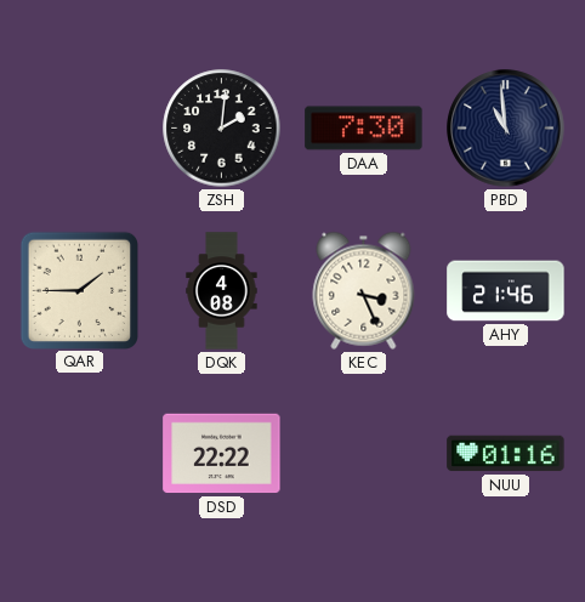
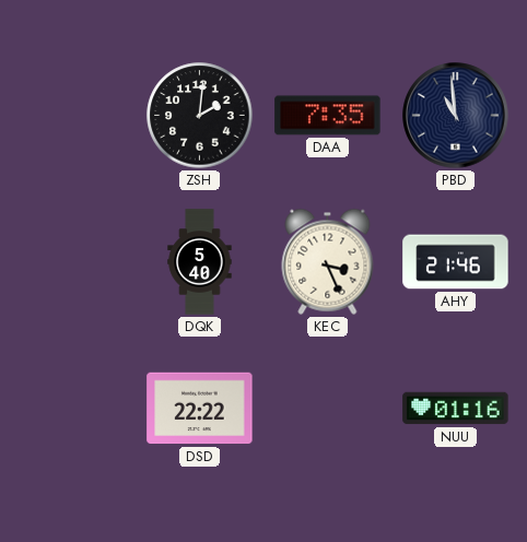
DAA: 7:30 -> 7:35
QAR: 1:45 -> none
DQK: 4:08 -> 5:40
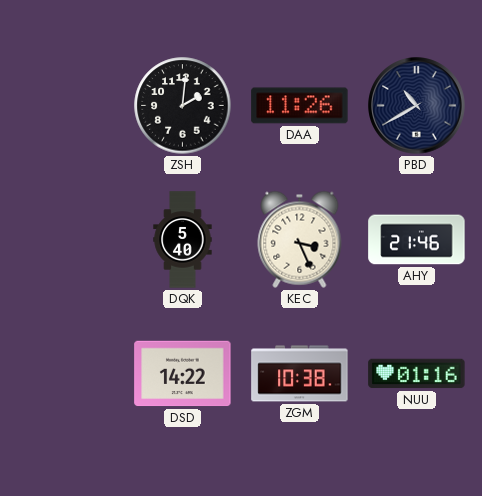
DAA: 7:35 -> 11:26
PBD: 10:59 -> 10:40
DSD: 22:22 -> 14:22
ZGM: none -> 10:38
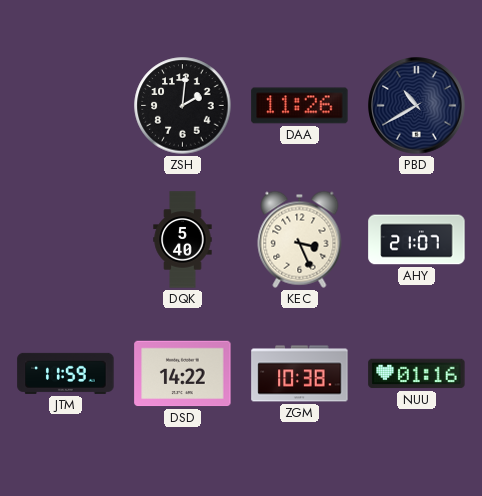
AHY: 21:46 -> 21:07
JTM: none -> 11:59
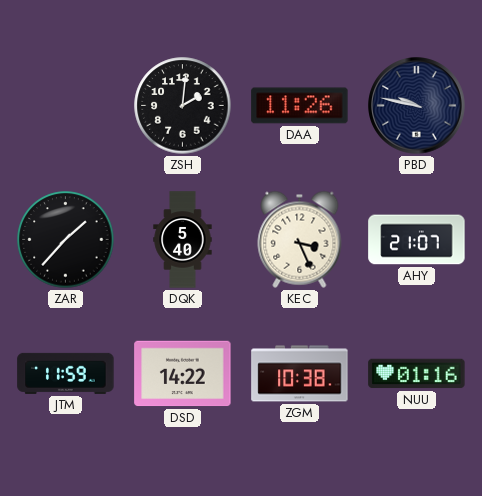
PBD: 10:40 -> 9:47
ZAR: none -> 1:37
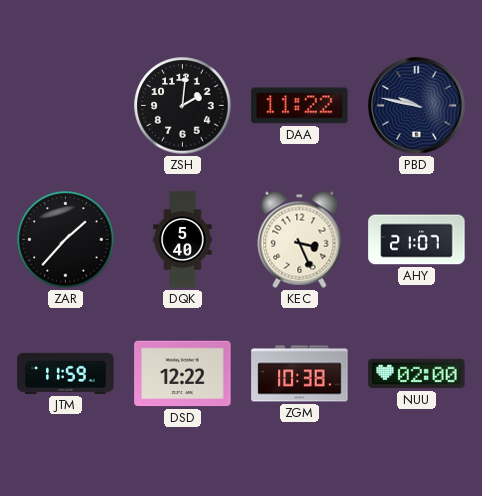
DAA: 11:26 -> 11:22
DSD: 14:22 -> 12:22
NUU: 01:16 -> 02:00
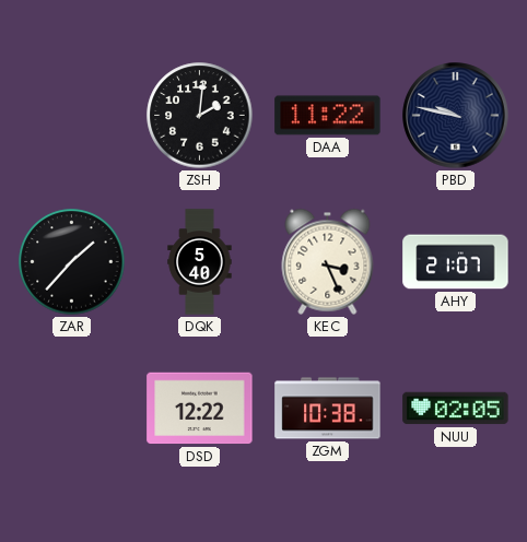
JTM: 11:59 -> none
NUU: 02:00 -> 02:05
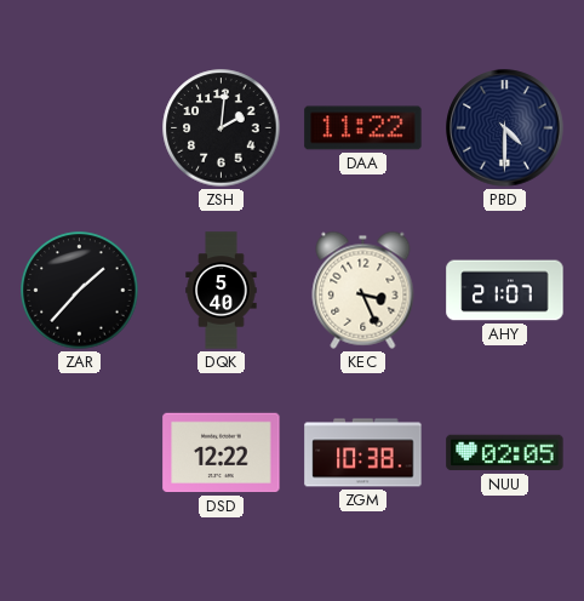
PBD: 9:47 -> 4:30
